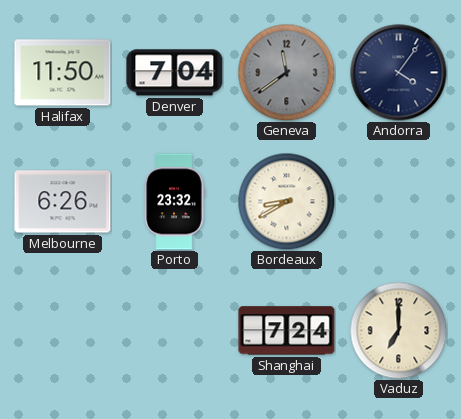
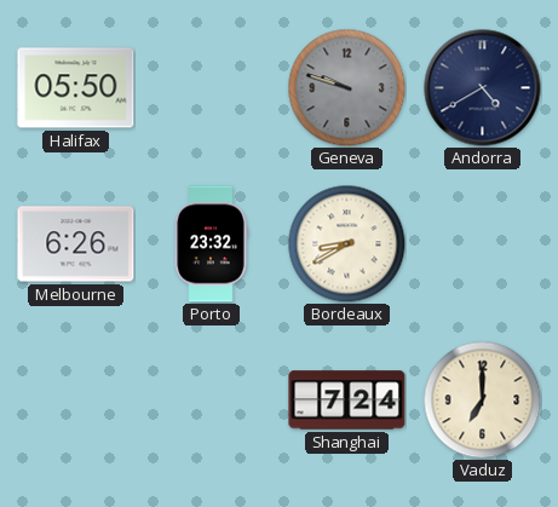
Halifax: 11:50 -> 05:50
Denver: 7:04 -> none
Geneva: 11:39 -> 9:48
Andorra: 4:06 -> 4:40
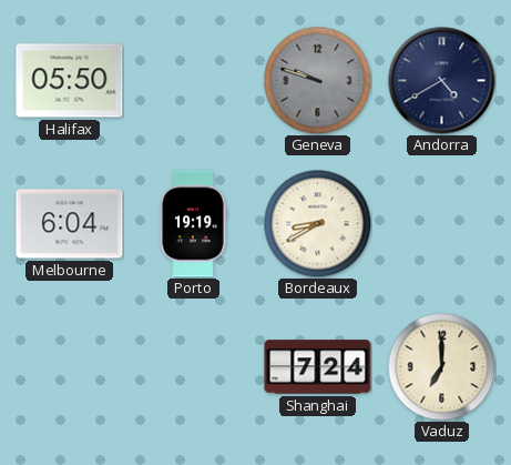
Melbourne: 6:26 -> 6:04
Porto: 23:32 -> 19:19
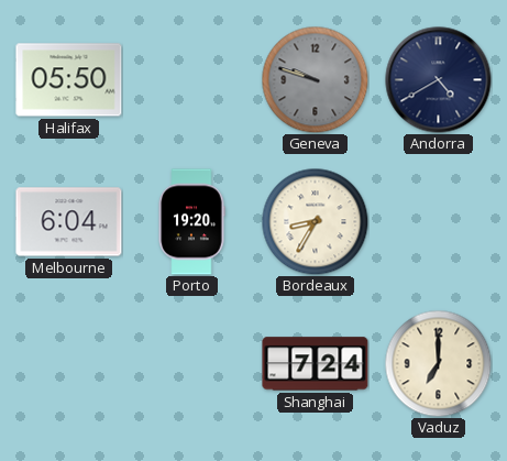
Porto: 19:19 -> 19:20
Bordeaux: 8:40 -> 8:35
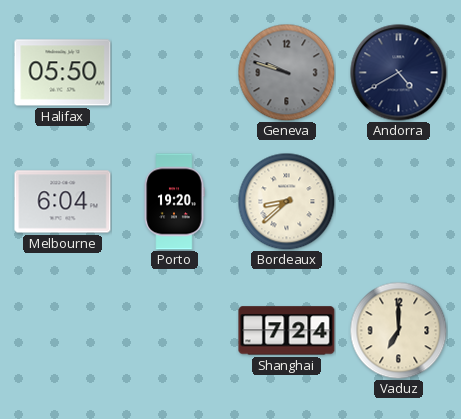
Bordeaux: 8:35 -> 8:38
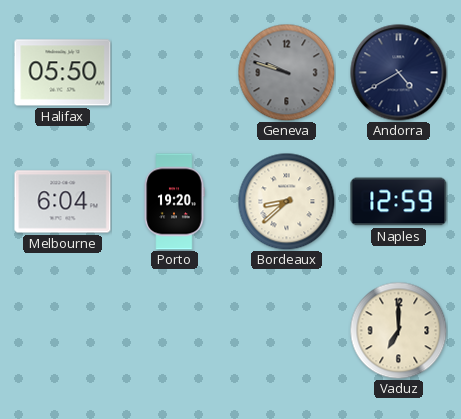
Naples: none -> 12:59
Shanghai: 7:24 -> none
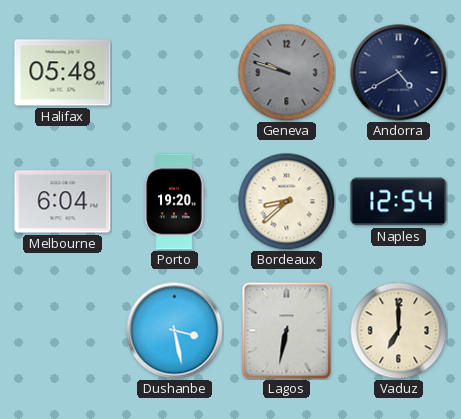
Halifax: 05:50 -> 05:48
Naples: 12:59 -> 12:54
Dushanbe: none -> 3:28
Lagos: none -> 6:32
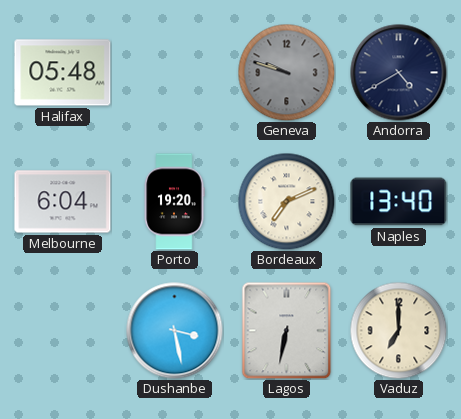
Bordeaux: 8:38 -> 7:11
Naples: 12:54 -> 13:40
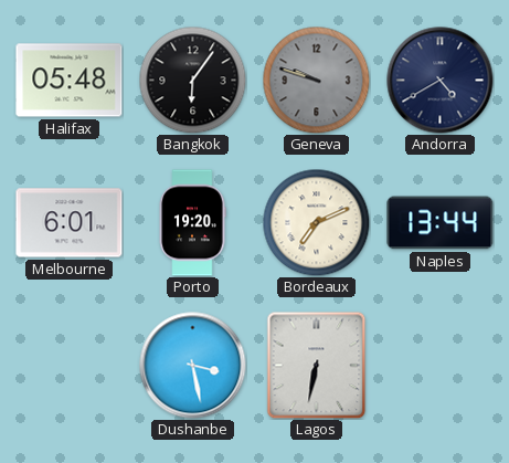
Bangkok: none -> 6:06
Melbourne: 6:04 -> 6:01
Naples: 13:40 -> 13:44
Vaduz: 7:00 -> none
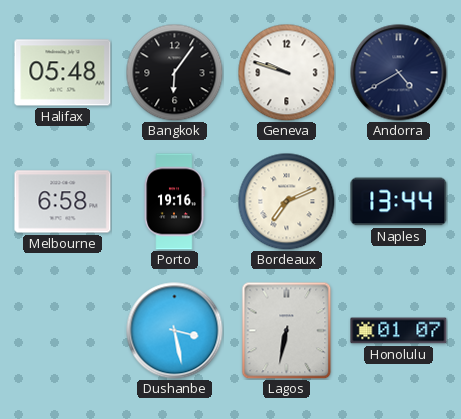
Geneva dial: grey -> white
Melbourne: 6:01 -> 6:58
Porto: 19:20 -> 19:16
Honolulu: none -> 01:07
